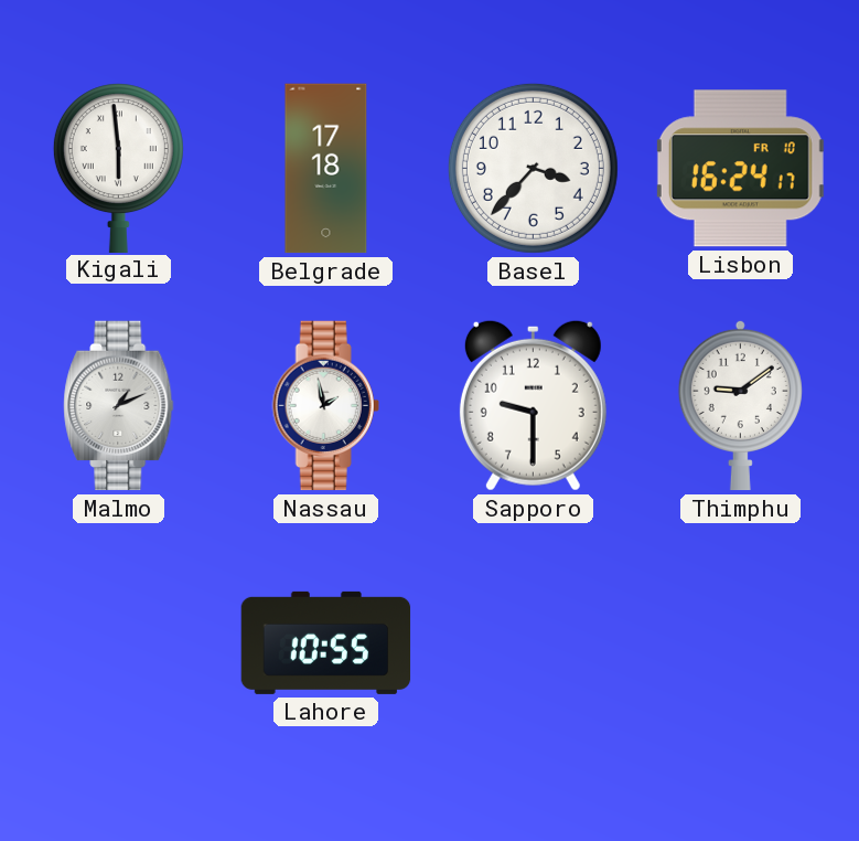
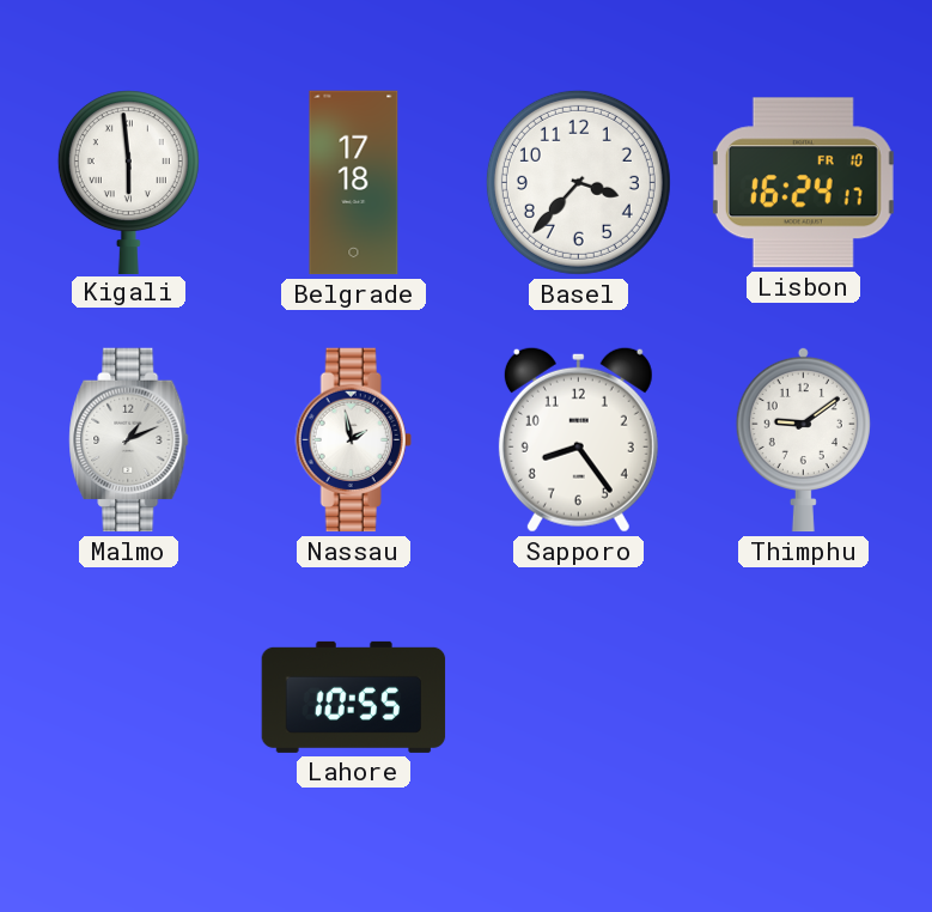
Sapporo: 9:30 -> 8:24
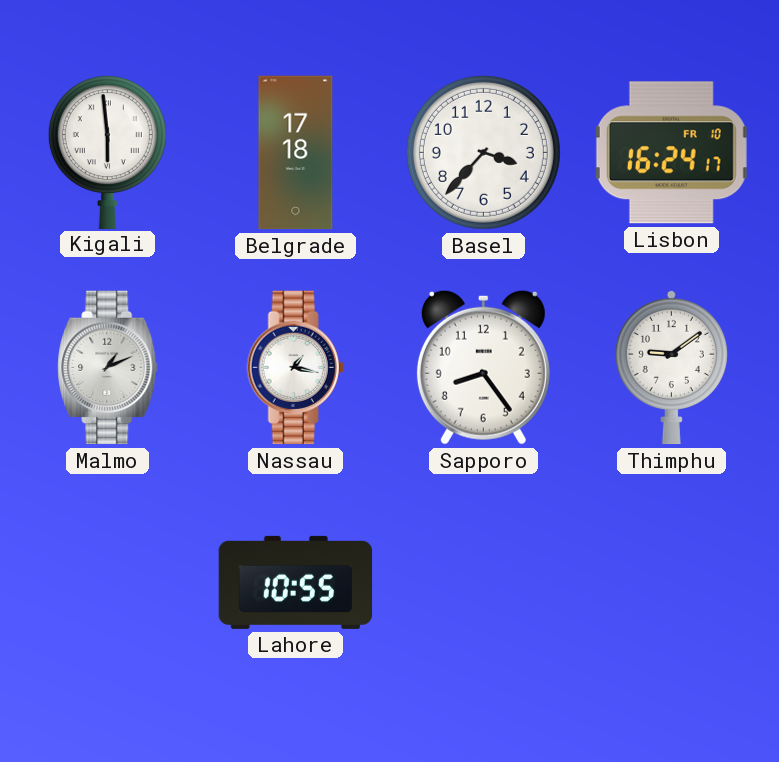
Nassau: 1:58 -> 1:17
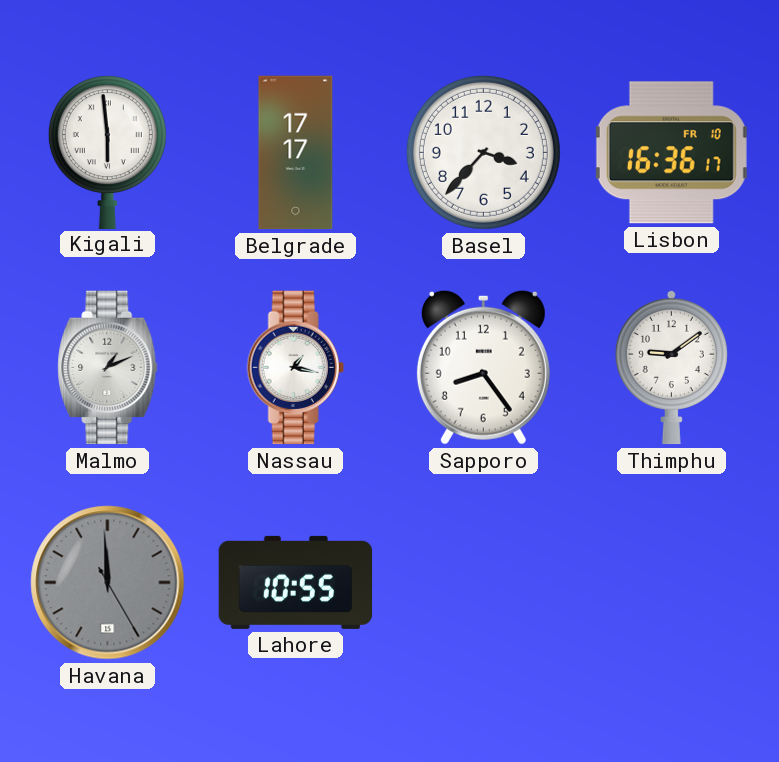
Belgrade: 17:18 -> 17:17
Lisbon: 16:24 -> 16:36
Havana: none -> 11:59
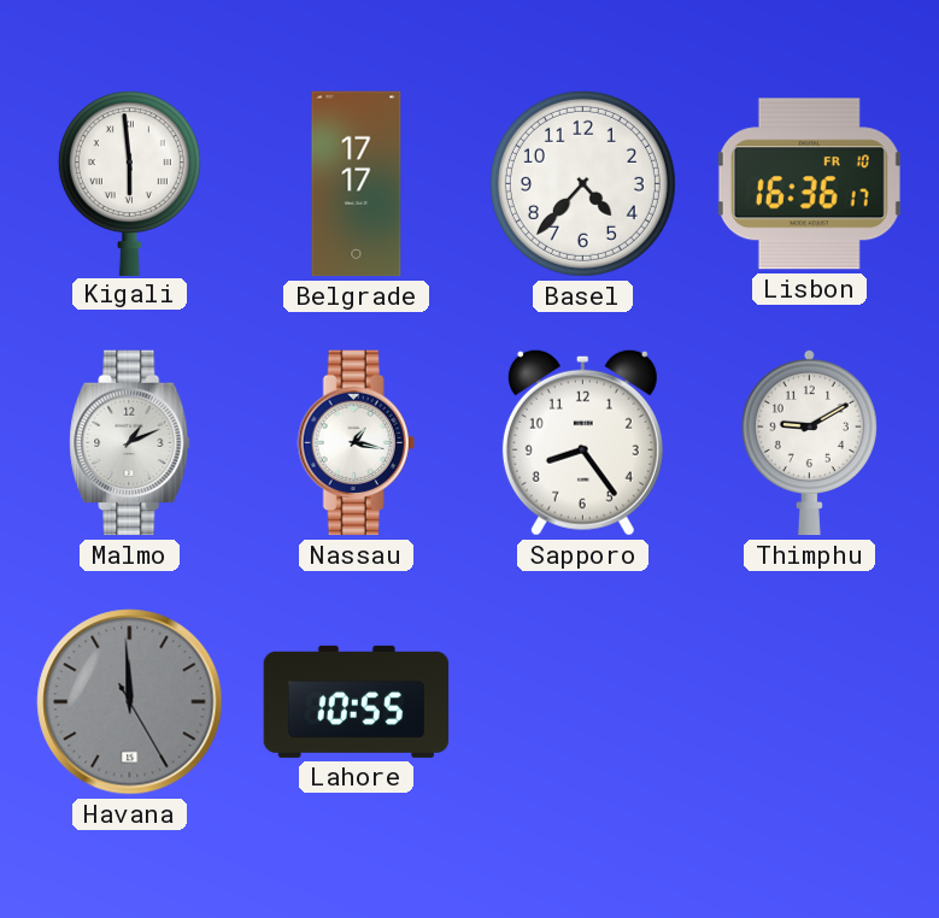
Basel: 3:37 -> 4:37
Thimphu: 9:09 -> 9:10
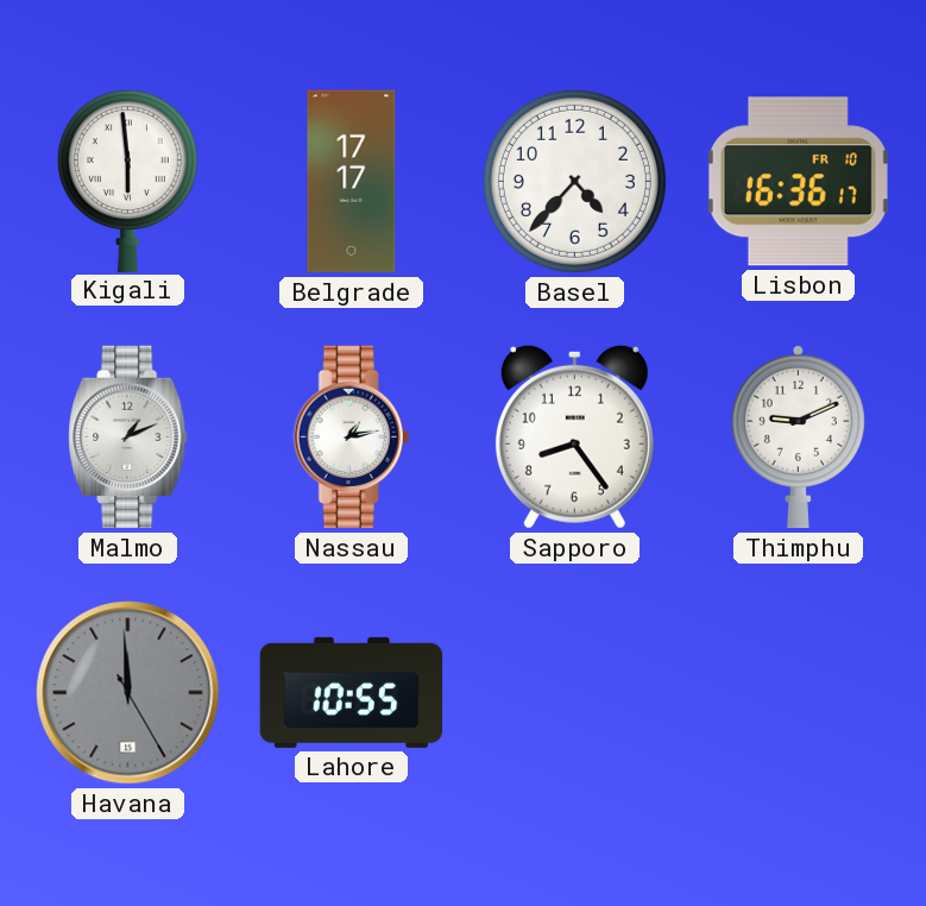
Nassau: 1:17 -> 1:13
Thimphu: 9:10 -> 9:11
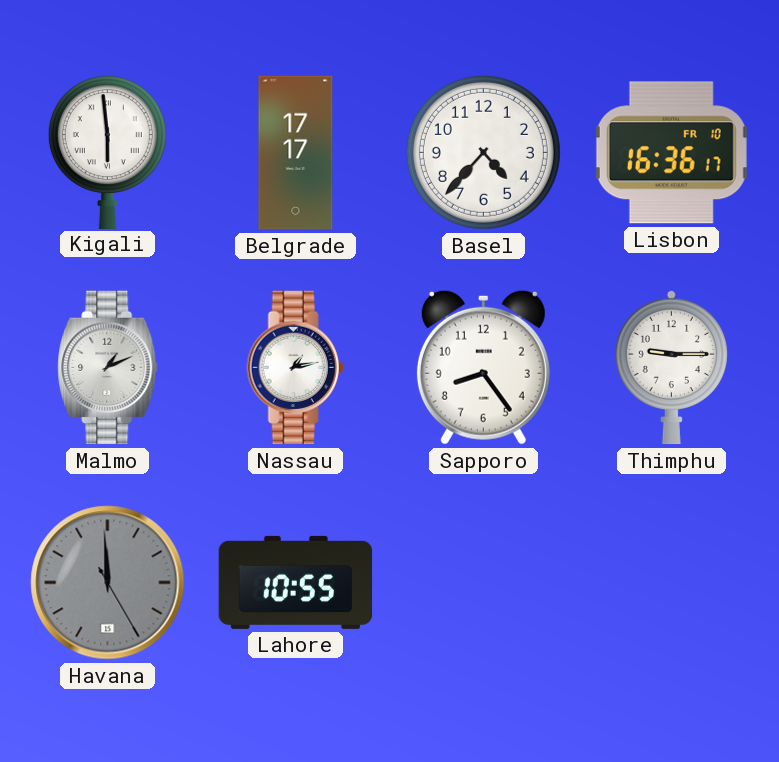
Thimphu: 9:11 -> 9:15
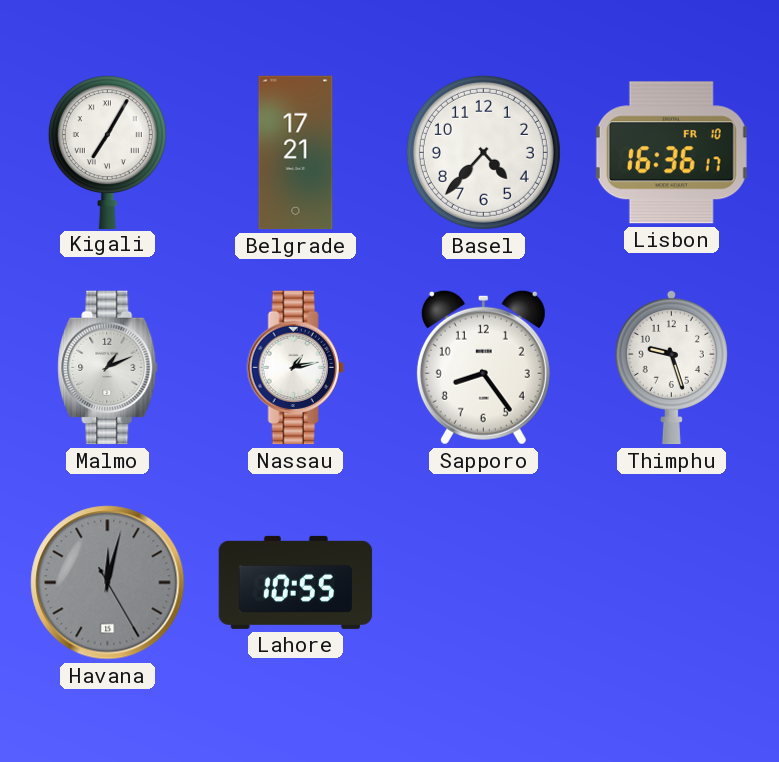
Kigali: 5:59 -> 7:05
Belgrade: 17:17 -> 17:21
Thimphu: 9:15 -> 9:27
Havana: 11:59 -> 12:02
